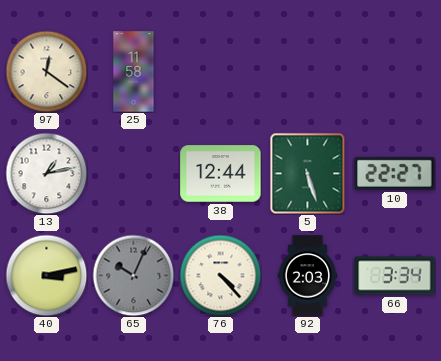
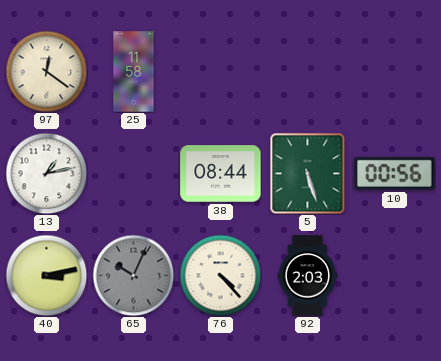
38: 12:44 -> 08:44
10: 22:27 -> 00:56
66: 3:34 -> none
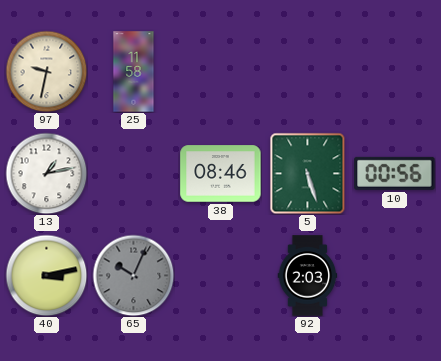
97: 12:21 -> 9:32
38: 08:44 -> 08:46
76: 4:23 -> none
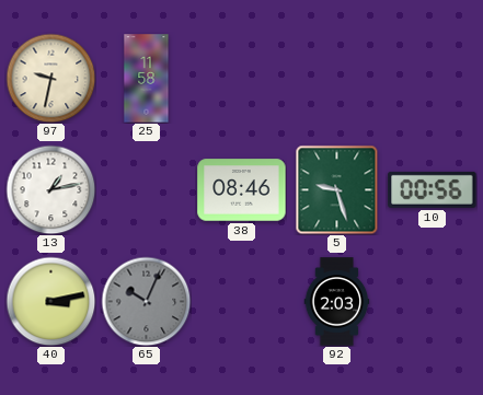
5: 5:27 -> 9:27
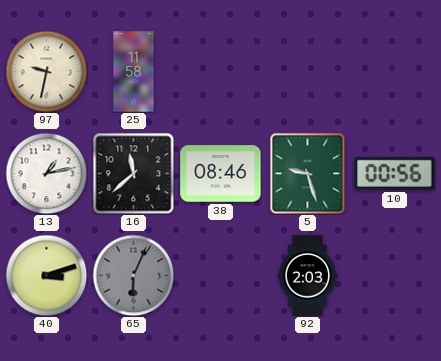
16: none -> 11:38
40: 3:13 -> 3:12
65: 10:04 -> 6:04
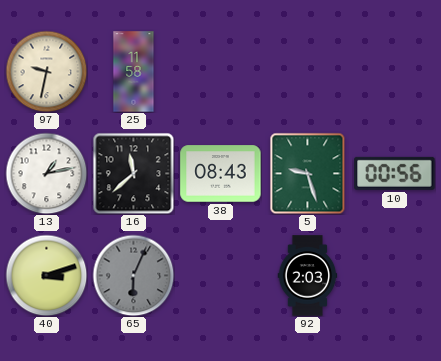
38: 08:46 -> 08:43
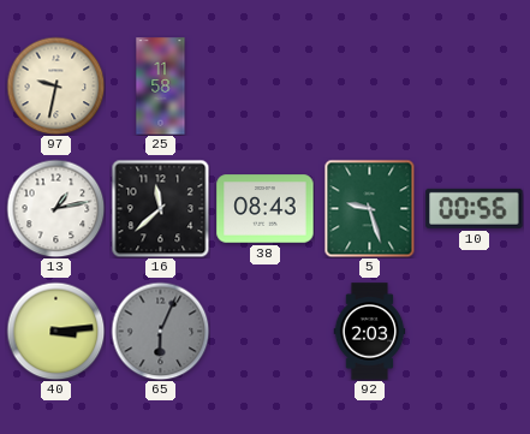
40: 3:12 -> 3:14
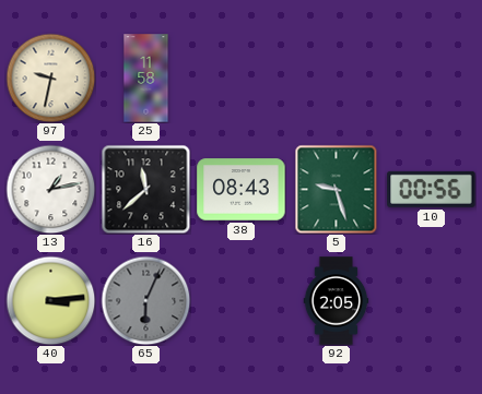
92: 2:03 -> 2:05
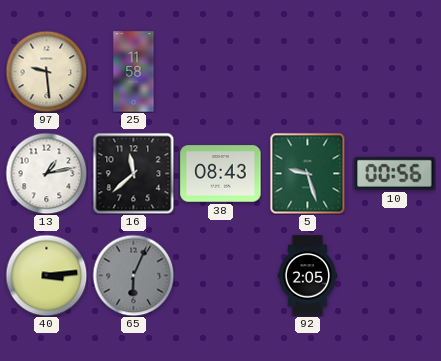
97: 9:32 -> 9:29
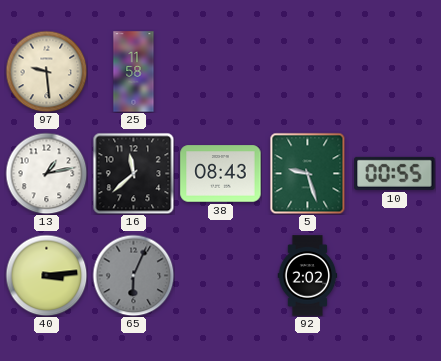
10: 00:56 -> 00:55
92: 2:05 -> 2:02
